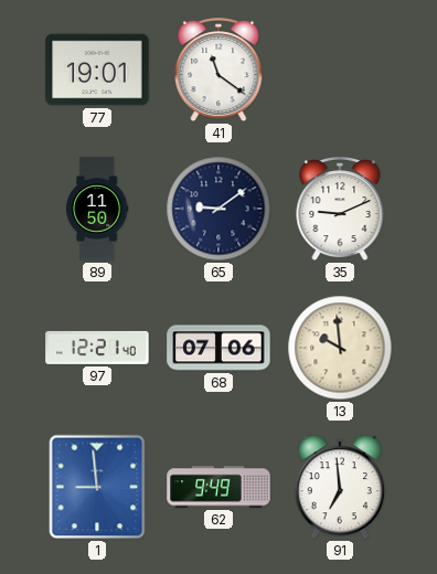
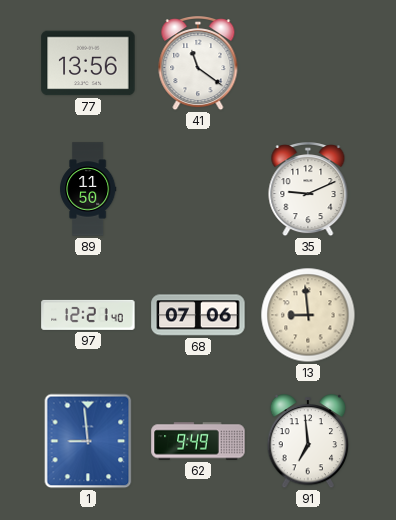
77: 19:01 -> 13:56
65: 9:09 -> none
13: 9:59 -> 8:59
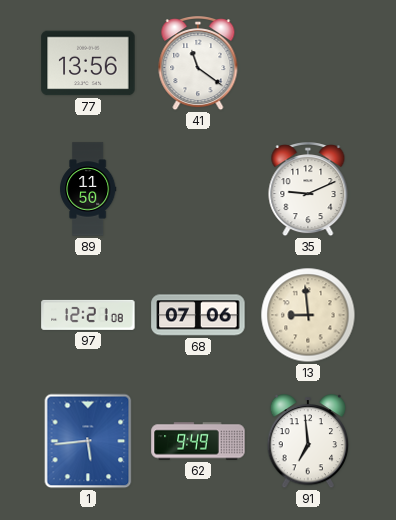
97: 12:21:40 -> 12:21:08
1: 8:59 -> 5:44
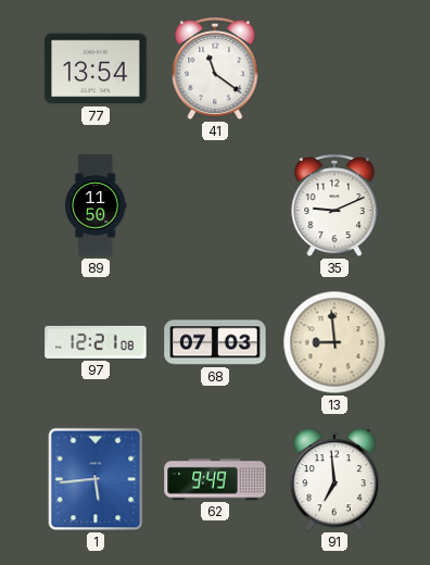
77: 13:56 -> 13:54
68: 07:06 -> 07:03
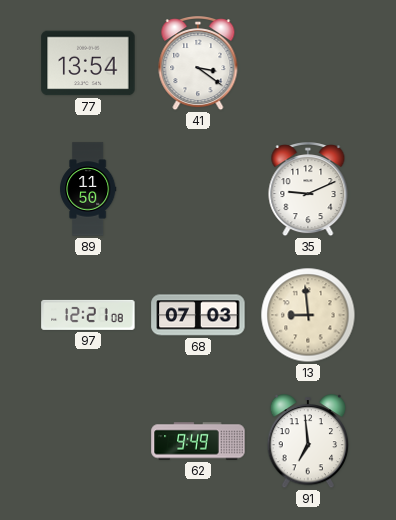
41: 11:21 -> 3:21
1: 5:44 -> none
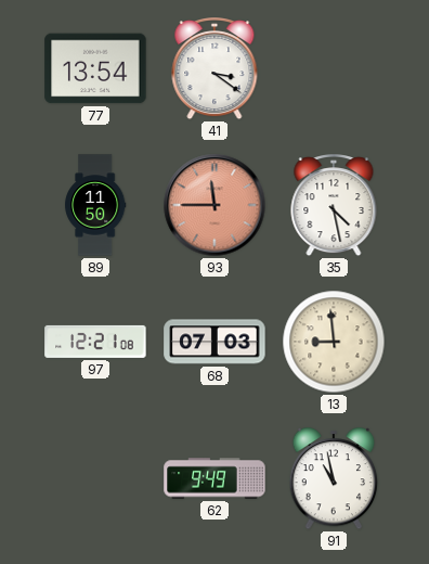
93: none -> 11:45
35: 9:11 -> 4:28
91: 6:59 -> 10:58
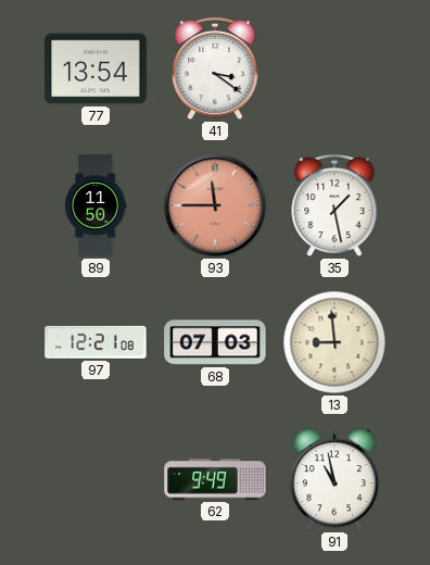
35: 4:28 -> 1:28
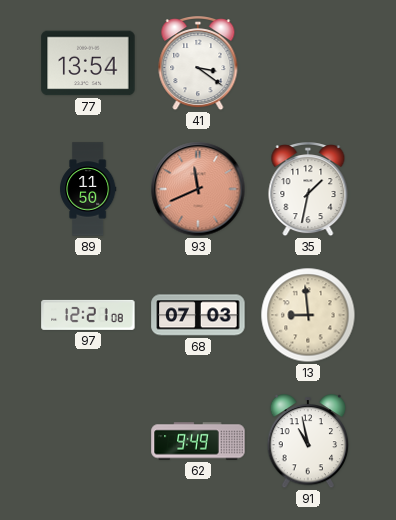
93: 11:45 -> 11:41
35: 1:28 -> 1:32
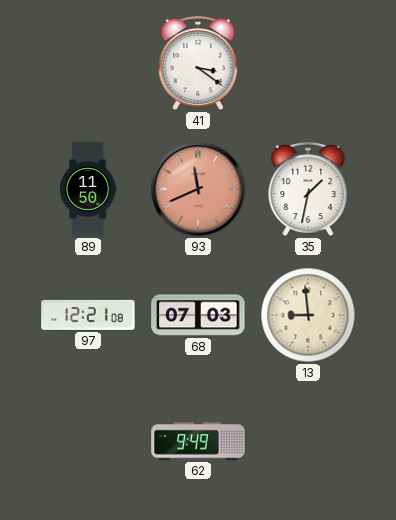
77: 13:54 -> none
91: 10:58 -> none
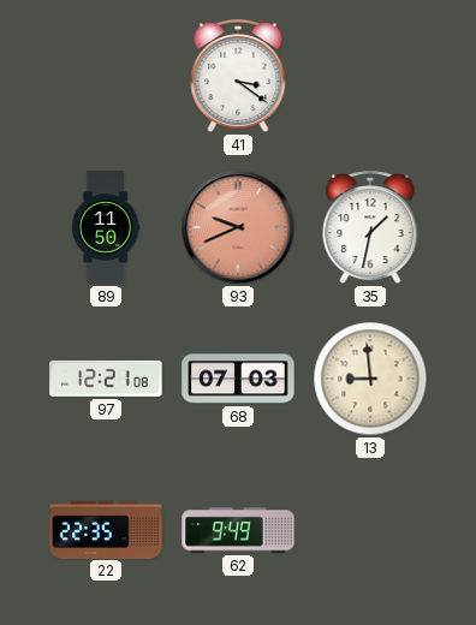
93: 11:41 -> 9:41
22: none -> 22:35
